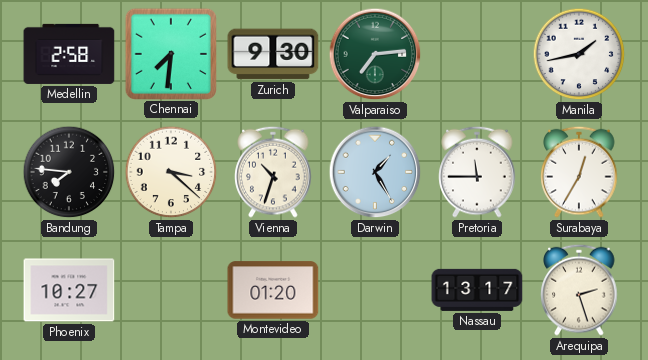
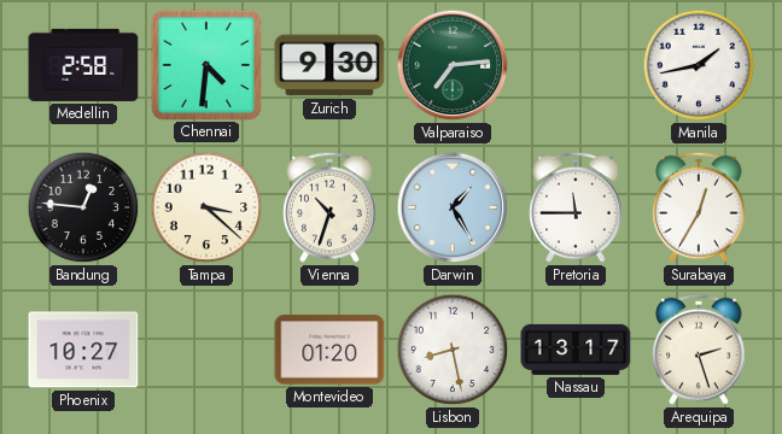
Chennai: 7:31 -> 4:31
Bandung: 7:46 -> 12:46
Lisbon: none -> 8:28
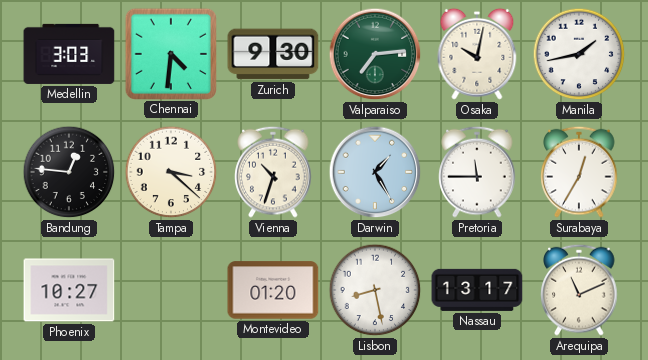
Medellin: 2:58 -> 3:03
Osaka: none -> 10:02
Arequipa: 2:27 -> 11:11
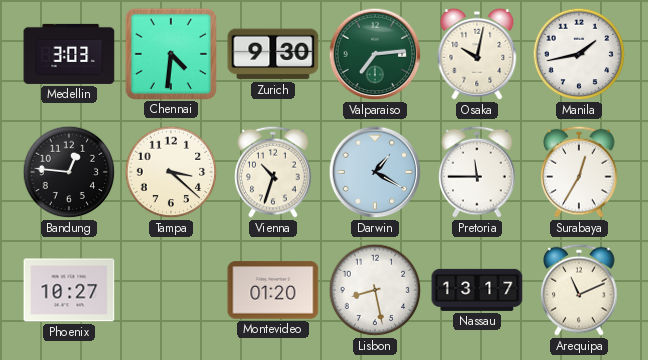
Darwin: 1:25 -> 1:20
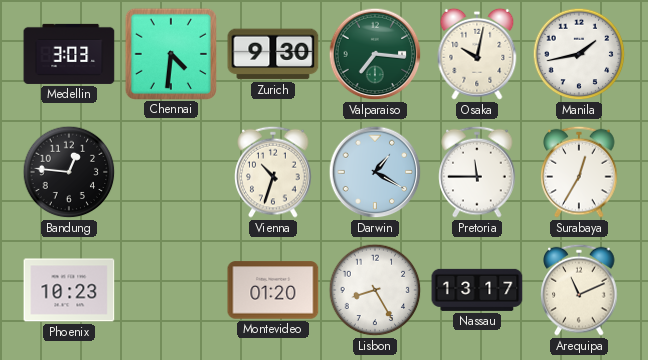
Valparaiso: 7:14 -> 7:16
Tampa: 3:22 -> none
Phoenix: 10:27 -> 10:23
Lisbon: 8:28 -> 8:25
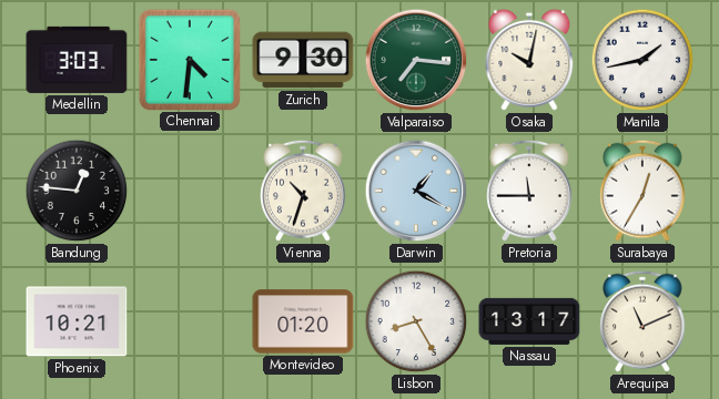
Phoenix: 10:23 -> 10:21
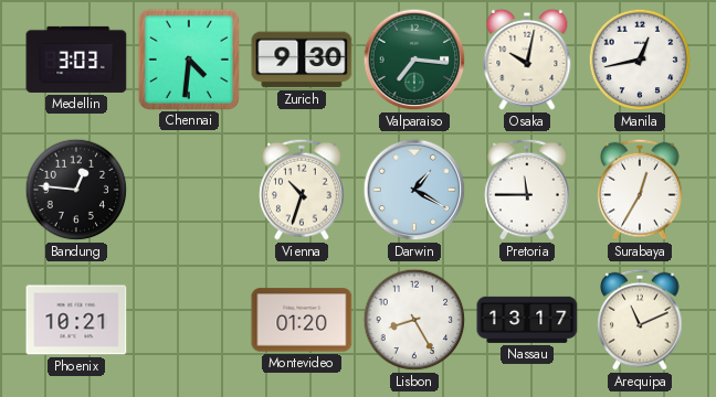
Manila: 1:43 -> 12:43
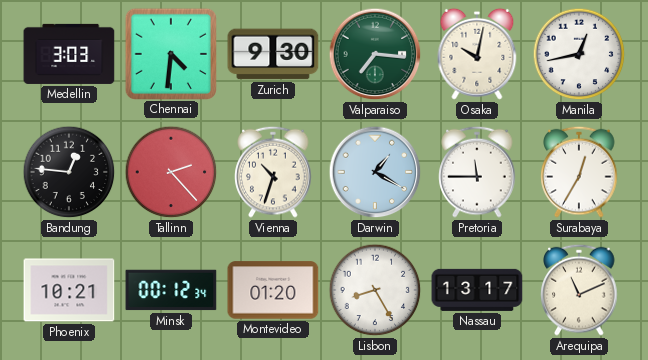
Tallinn: none -> 2:23
Minsk: none -> 00:12
